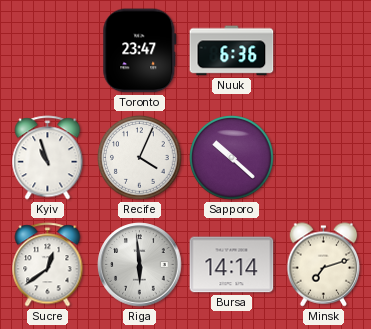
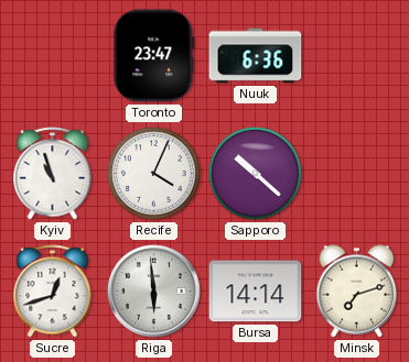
Sucre: 12:39 -> 12:42
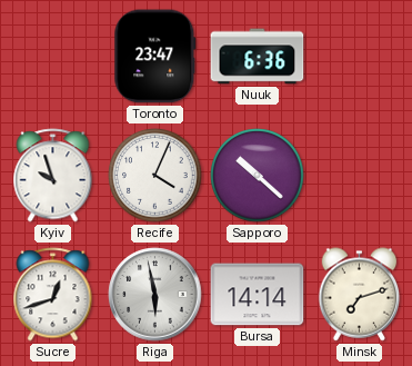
Kyiv: 10:57 -> 9:57
Riga: 5:59 -> 5:58
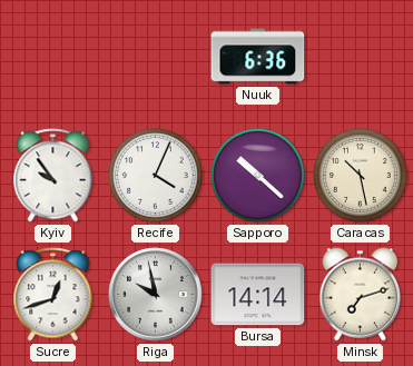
Toronto: 23:47 -> none
Kyiv: 9:57 -> 9:54
Caracas: none -> 10:28
Riga: 5:58 -> 9:58
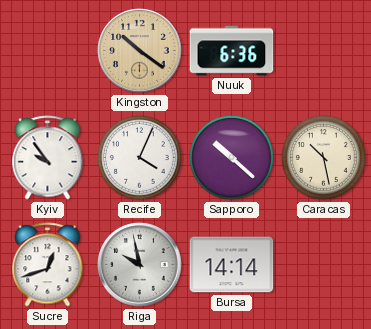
Kingston: none -> 10:21
Minsk: 7:12 -> none
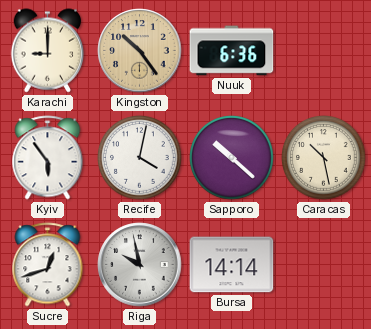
Karachi: none -> 9:00
Kingston: 10:21 -> 10:24
Kyiv: 9:54 -> 5:54
Recife: 4:04 -> 4:02
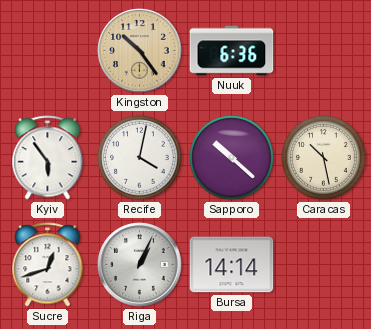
Karachi: 9:00 -> none
Riga: 9:58 -> 1:04
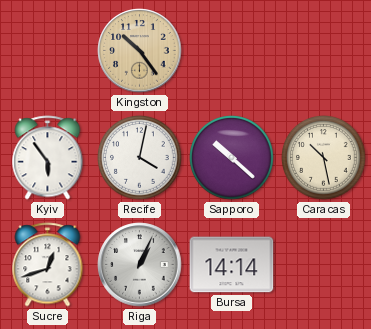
Nuuk: 6:36 -> none
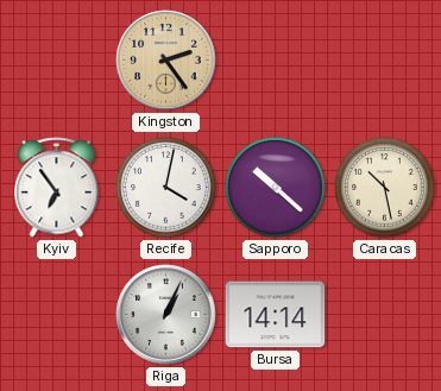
Kingston: 10:24 -> 2:24
Kyiv: 5:54 -> 6:54
Sucre: 12:42 -> none
